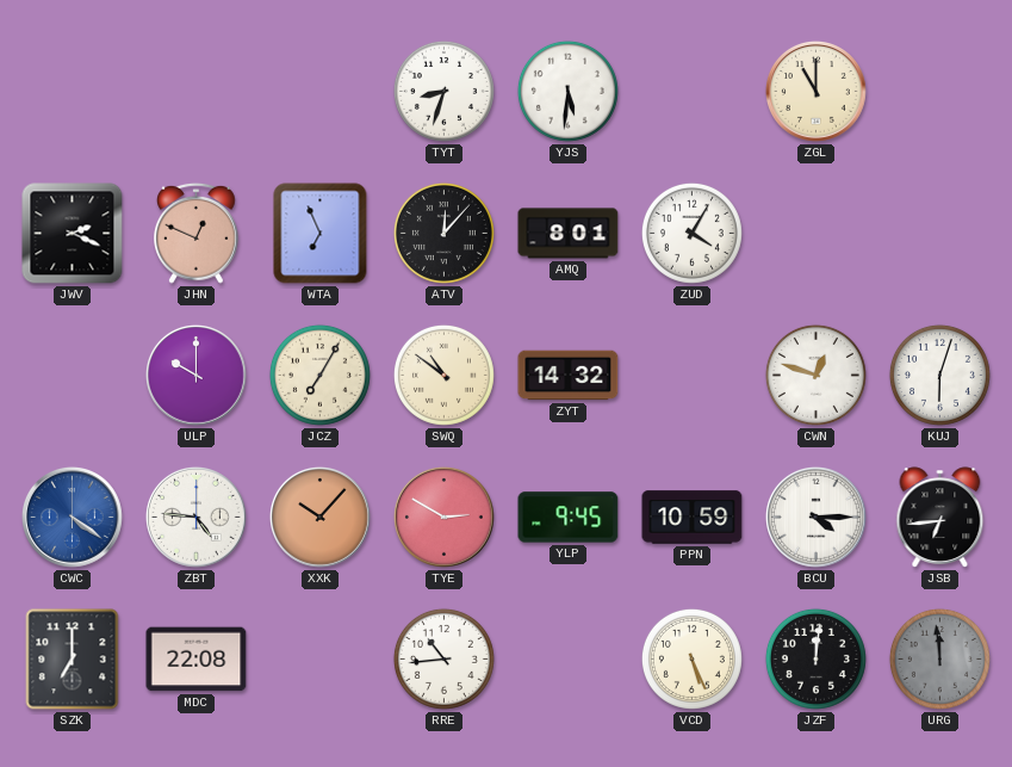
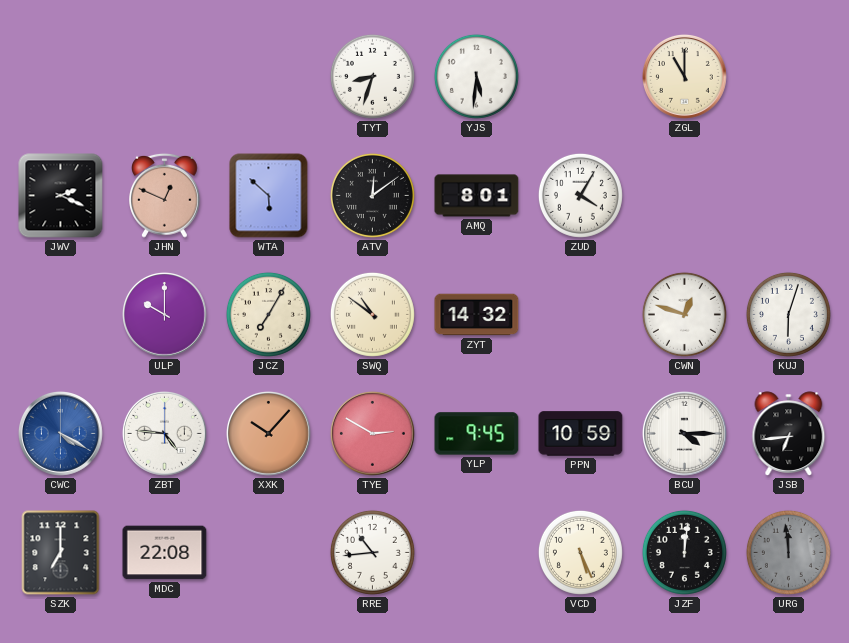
WTA: 6:56 -> 5:52
ATV: 12:07 -> 12:09
CWC: 4:21 -> 4:20
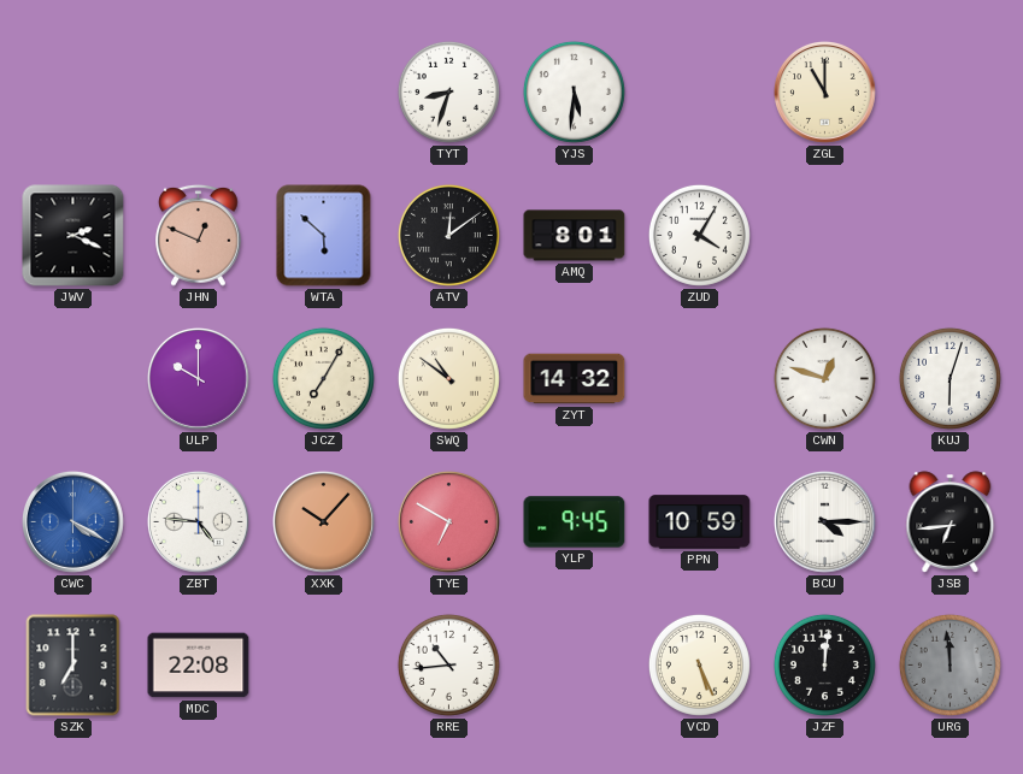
TYE: 2:50 -> 6:50
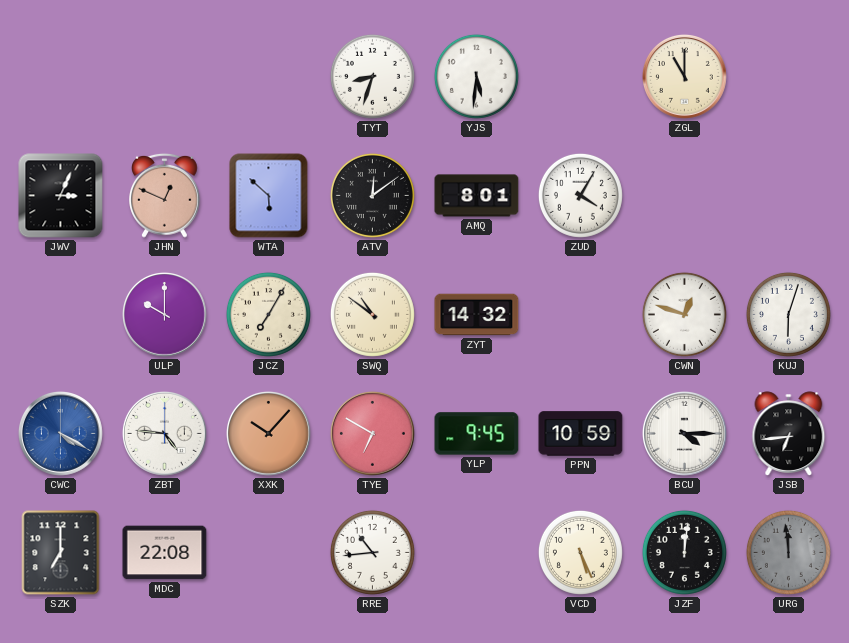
JWV: 2:19 -> 3:04
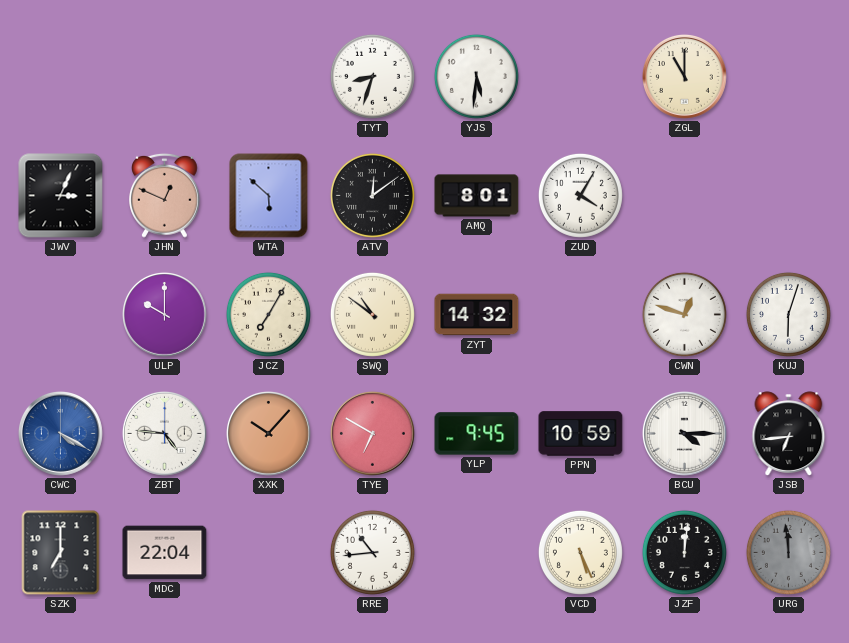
MDC: 22:08 -> 22:04
